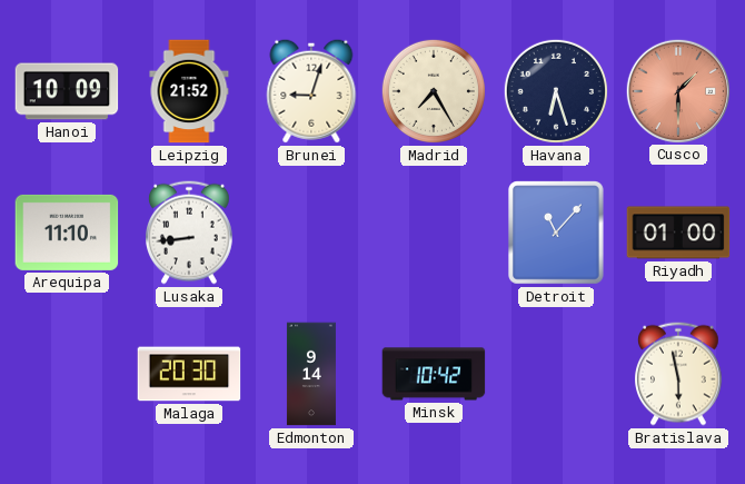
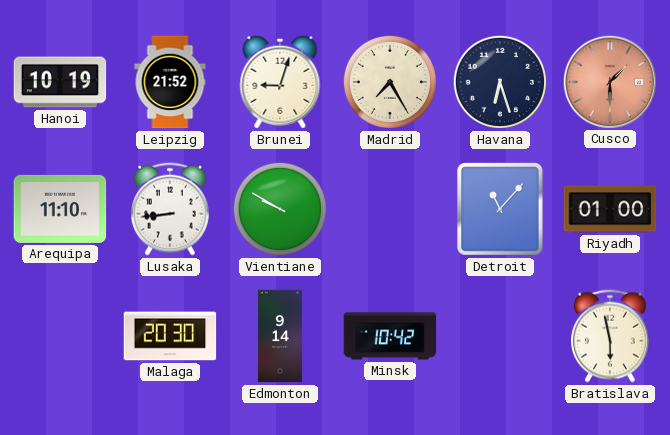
Hanoi: 10:09 -> 10:19
Vientiane: none -> 9:50
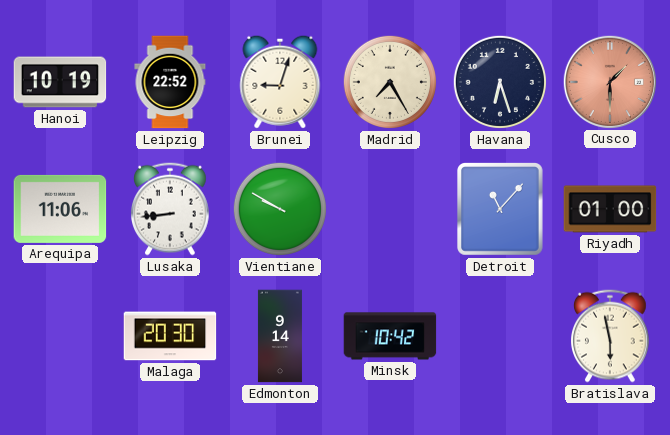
Leipzig: 21:52 -> 22:52
Arequipa: 11:10 -> 11:06
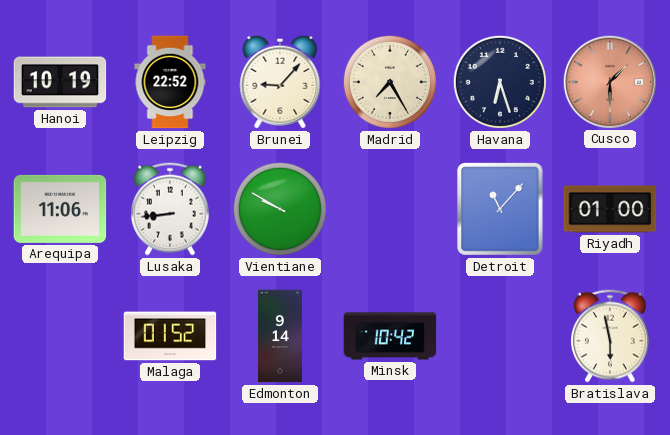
Brunei: 9:03 -> 9:07
Malaga: 20:30 -> 01:52
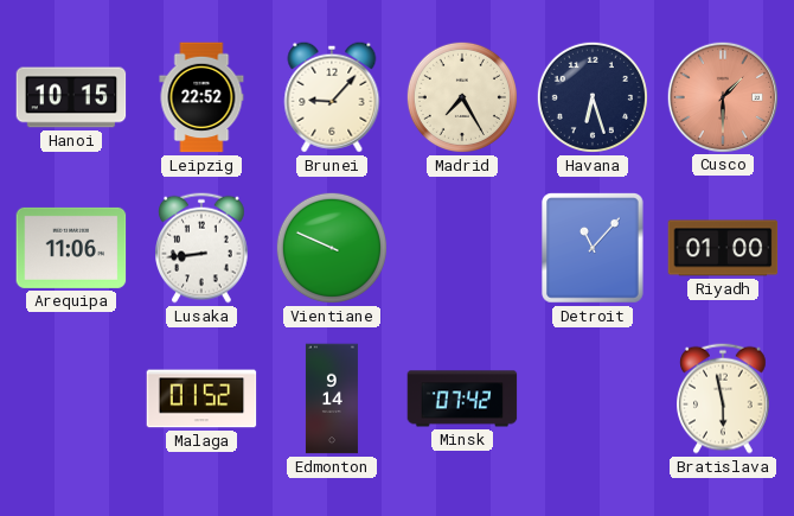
Hanoi: 10:19 -> 10:15
Vientiane: 9:50 -> 9:49
Minsk: 10:42 -> 07:42
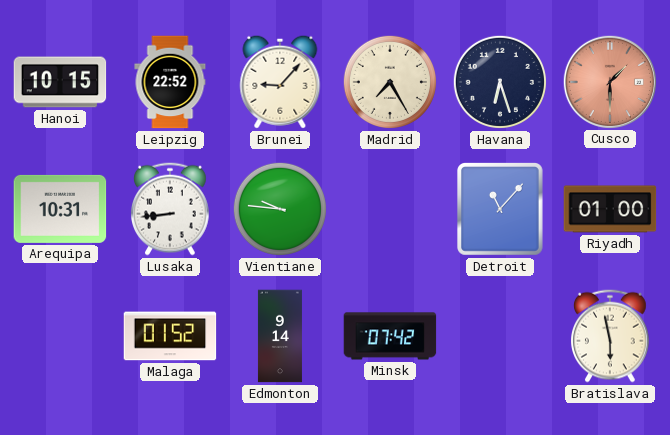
Arequipa: 11:06 -> 10:31
Vientiane: 9:49 -> 9:46
